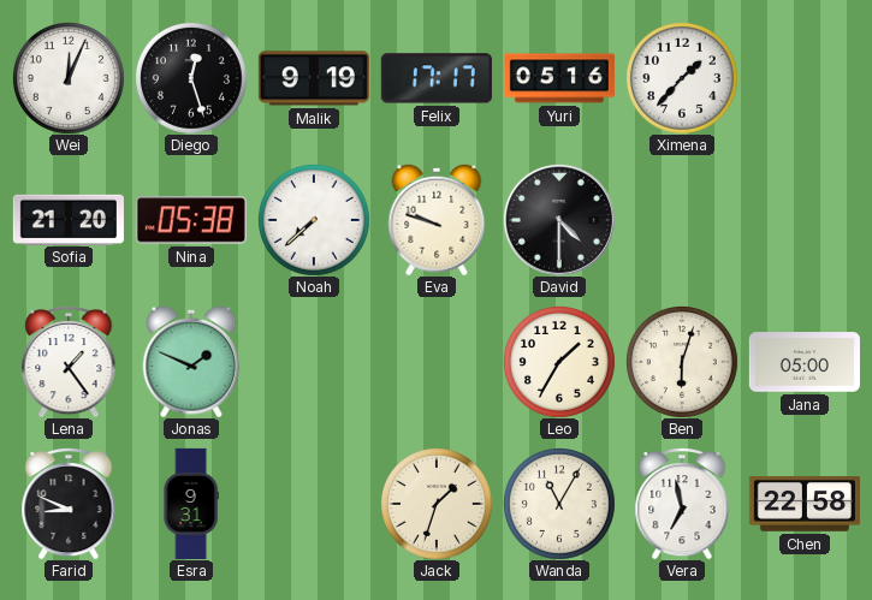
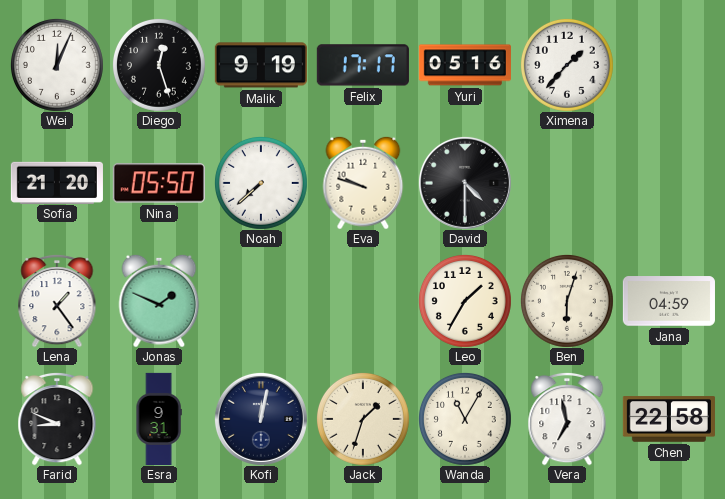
Nina: 05:38 -> 05:50
Jana: 05:00 -> 04:59
Kofi: none -> 12:02
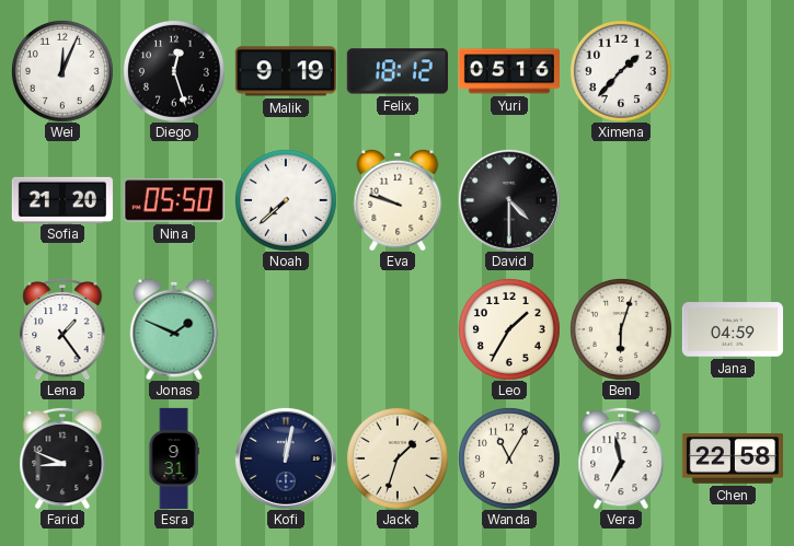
Felix: 17:17 -> 18:12
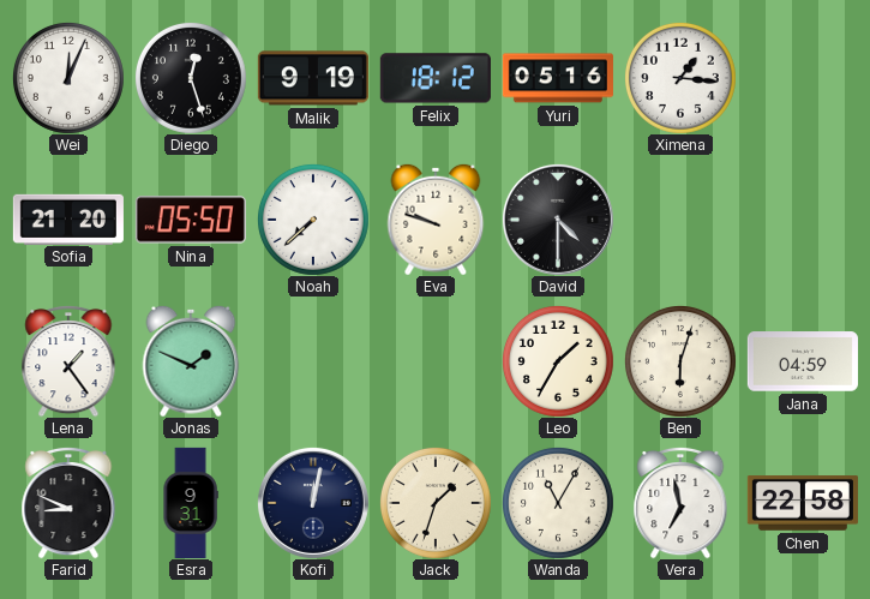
Ximena: 1:37 -> 1:16
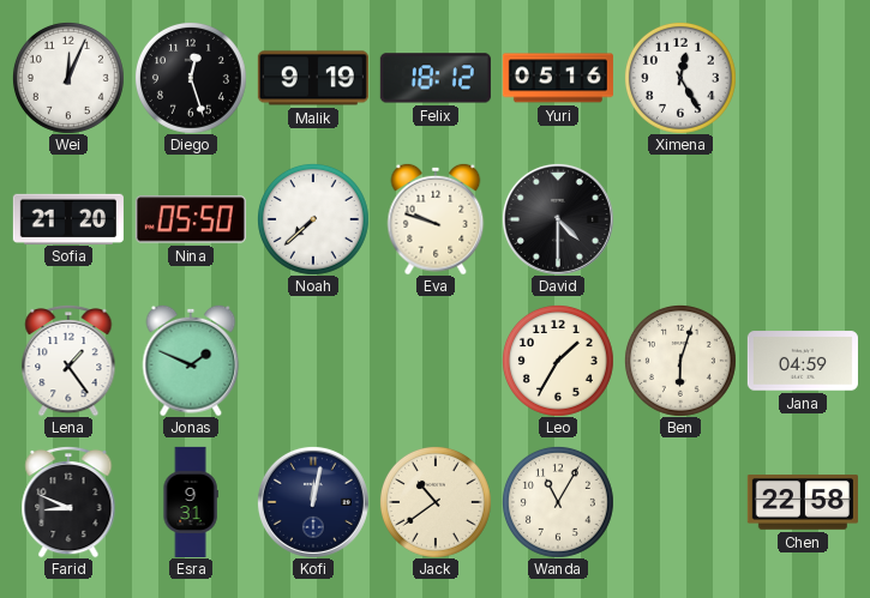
Ximena: 1:16 -> 12:25
Jack: 1:33 -> 10:39
Vera: 6:58 -> none
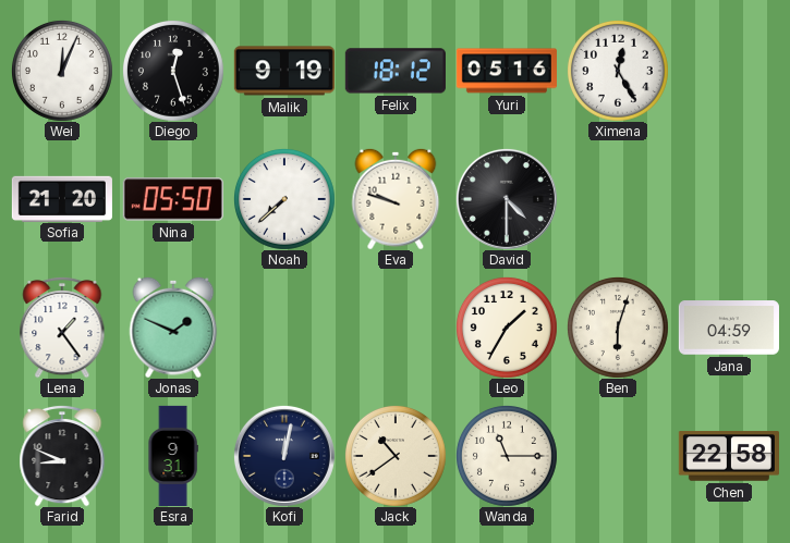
Wanda: 11:05 -> 11:15
